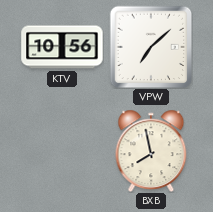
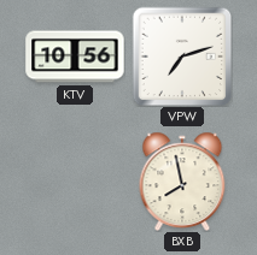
VPW: 7:08 -> 7:12
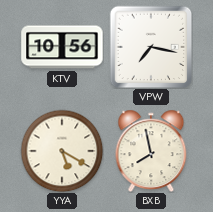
VPW: 7:12 -> 7:17
YYA: none -> 5:20
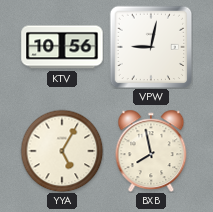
VPW: 7:17 -> 9:02
YYA: 5:20 -> 5:05
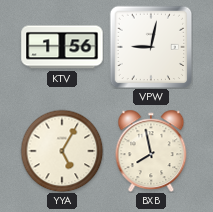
KTV: 10:56 -> 1:56
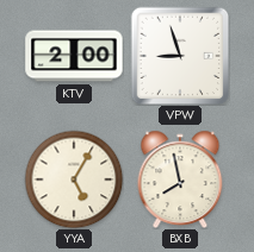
KTV: 1:56 -> 2:00
VPW: 9:02 -> 8:57
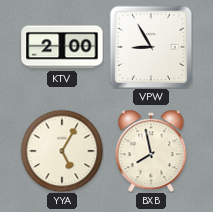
VPW: 8:57 -> 8:55
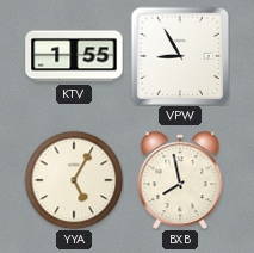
KTV: 2:00 -> 1:55
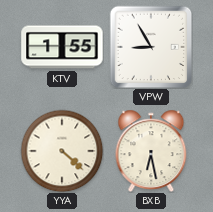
YYA: 5:05 -> 4:22
BXB: 7:58 -> 6:28
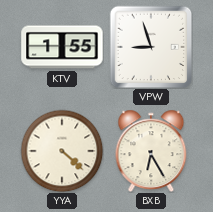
VPW: 8:55 -> 8:57
BXB: 6:28 -> 6:25
